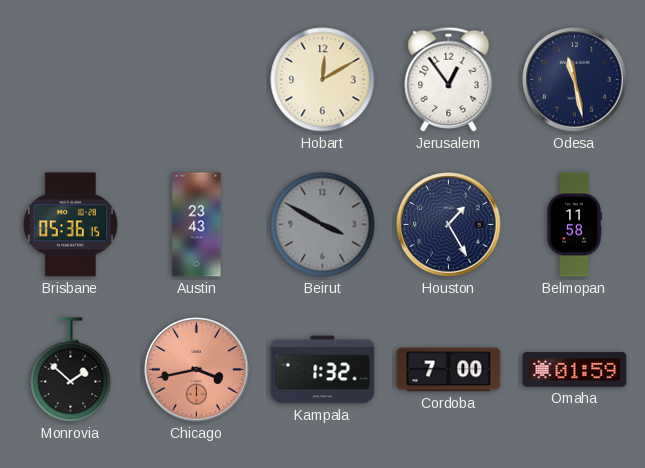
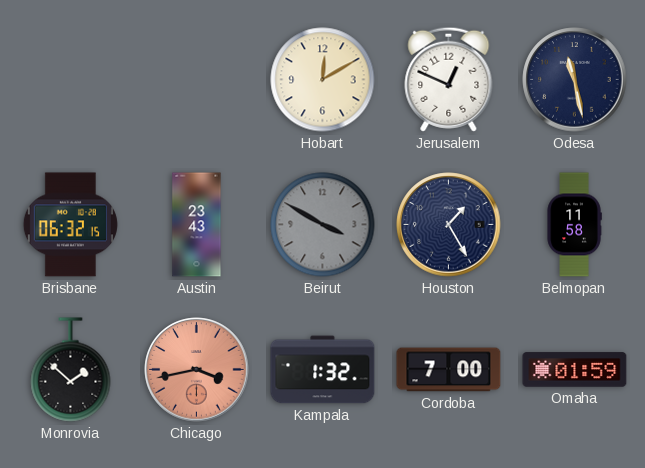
Jerusalem: 12:54 -> 12:49
Brisbane: 05:36 -> 06:32
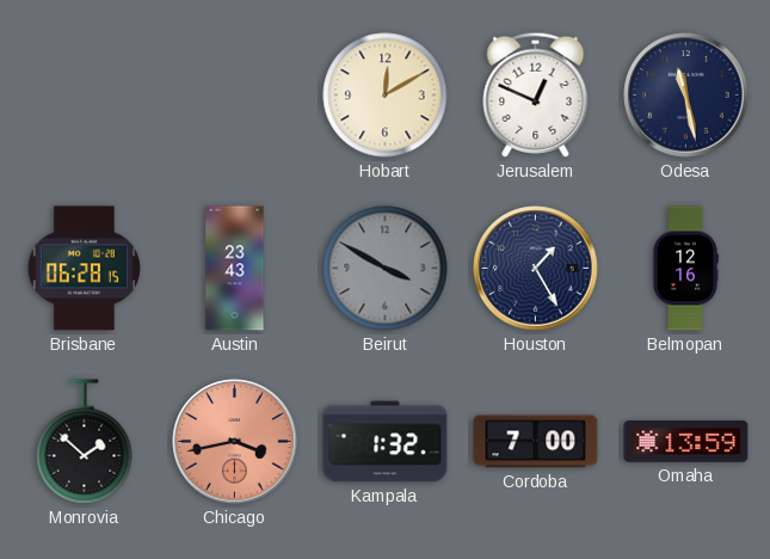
Brisbane: 06:32 -> 06:28
Belmopan: 11:58 -> 12:16
Omaha: 01:59 -> 13:59
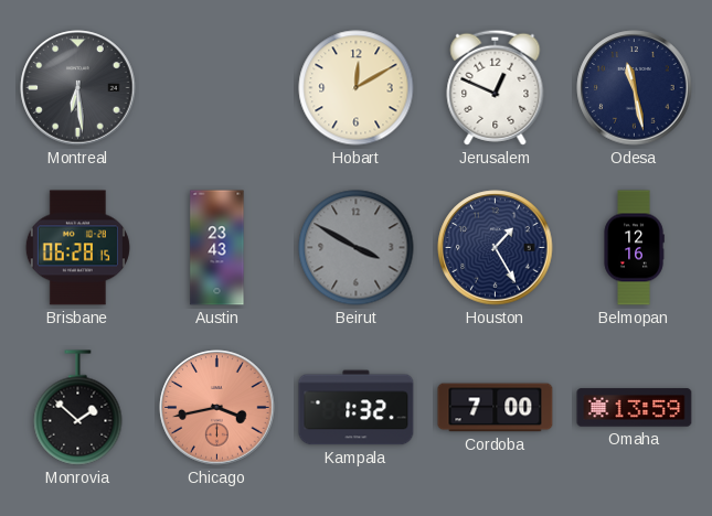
Montreal: none -> 6:29
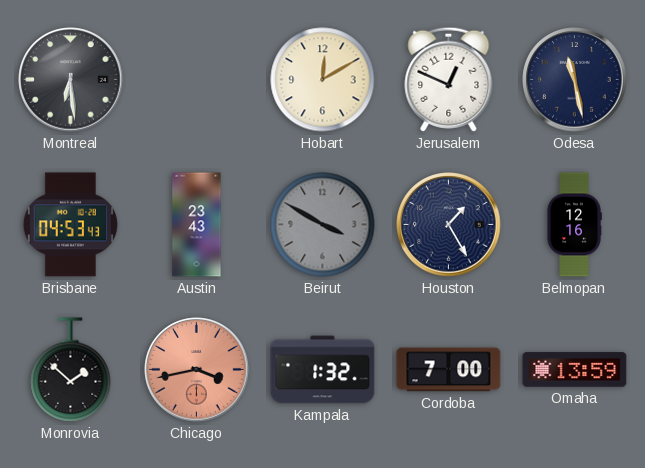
Brisbane: 06:28 -> 04:53
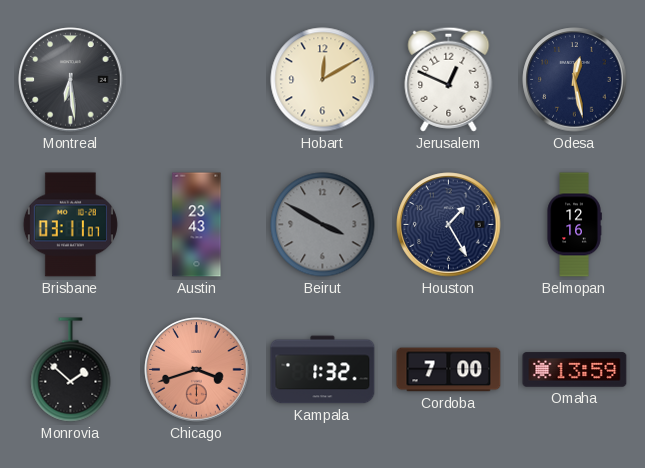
Odesa: 11:28 -> 12:28
Brisbane: 04:53 -> 03:11
Chicago: 3:43 -> 3:42
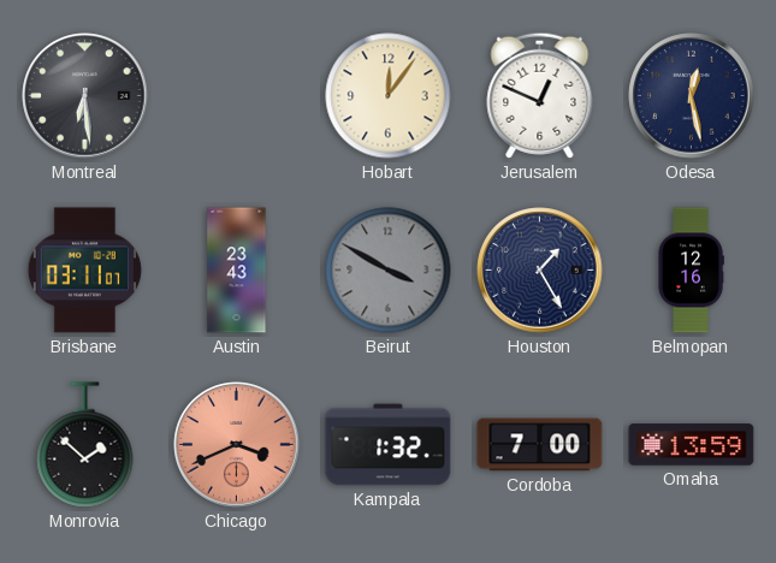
Hobart: 12:10 -> 12:06
Chicago: 3:42 -> 3:41
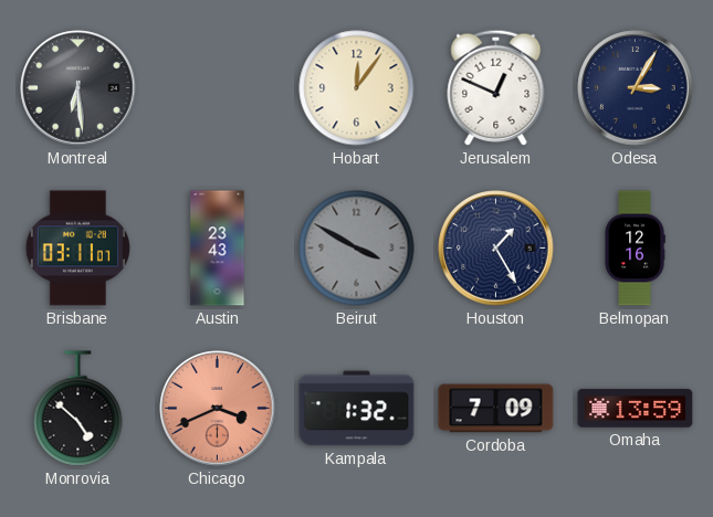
Odesa: 12:28 -> 3:05
Monrovia: 1:52 -> 4:52
Cordoba: 7:00 -> 7:09
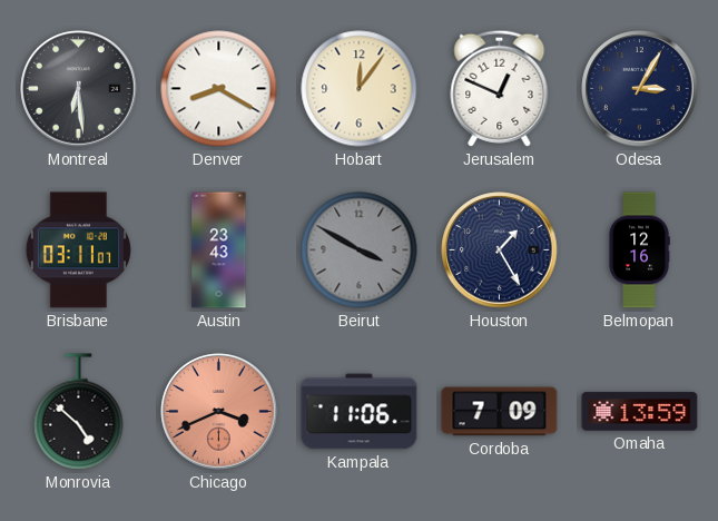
Denver: none -> 8:20
Kampala: 1:32 -> 11:06
